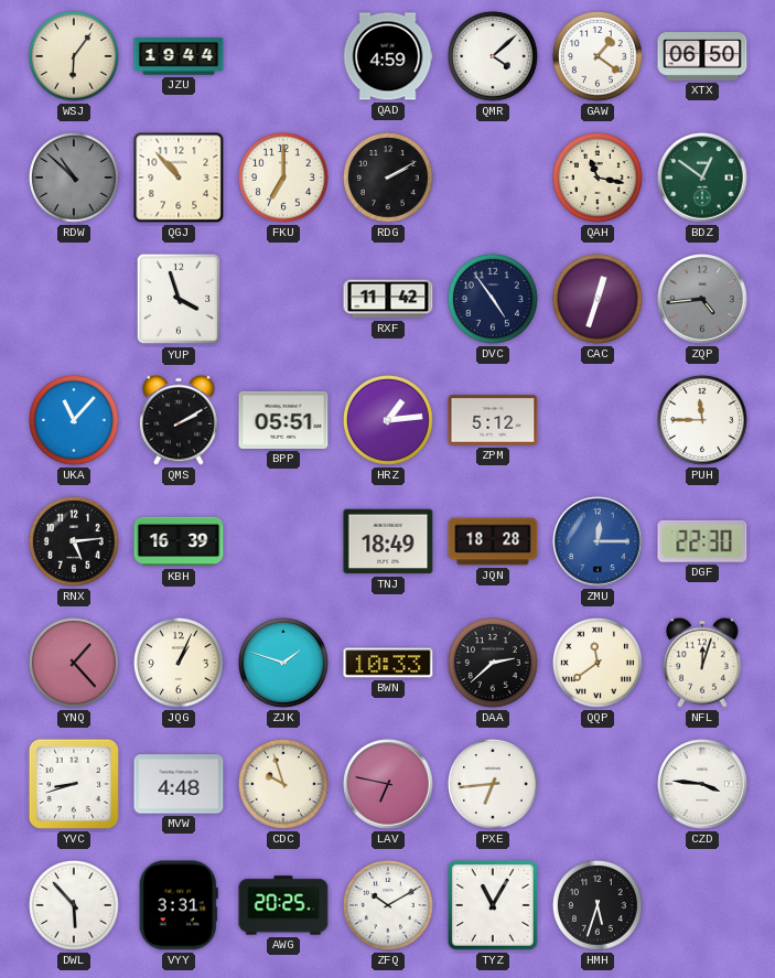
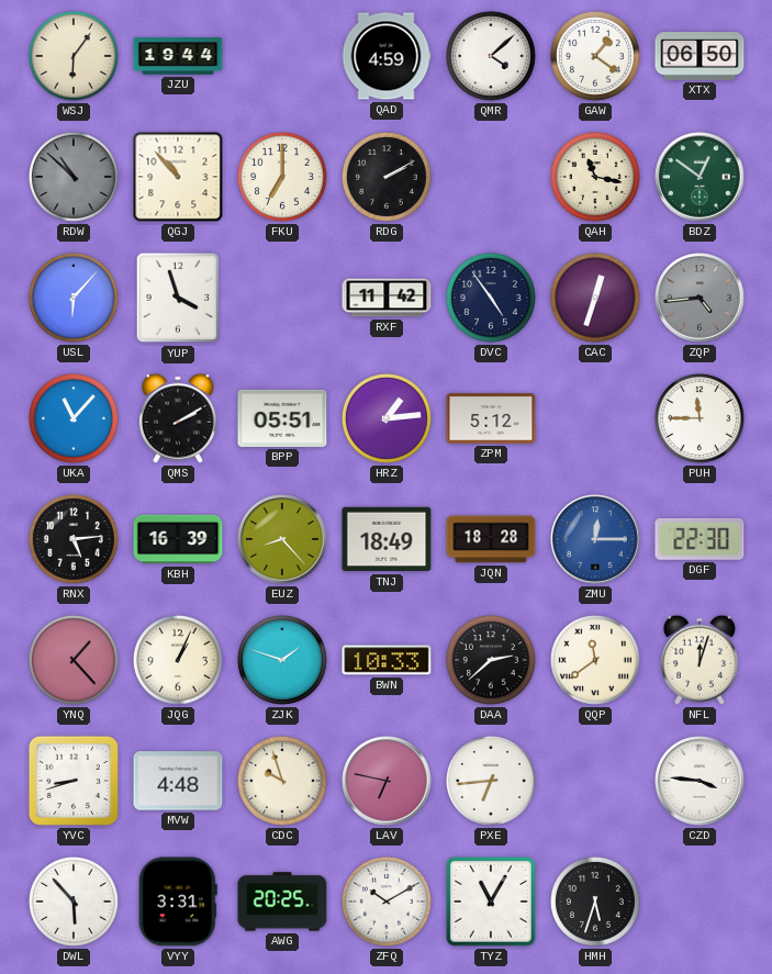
USL: none -> 6:07
EUZ: none -> 8:23
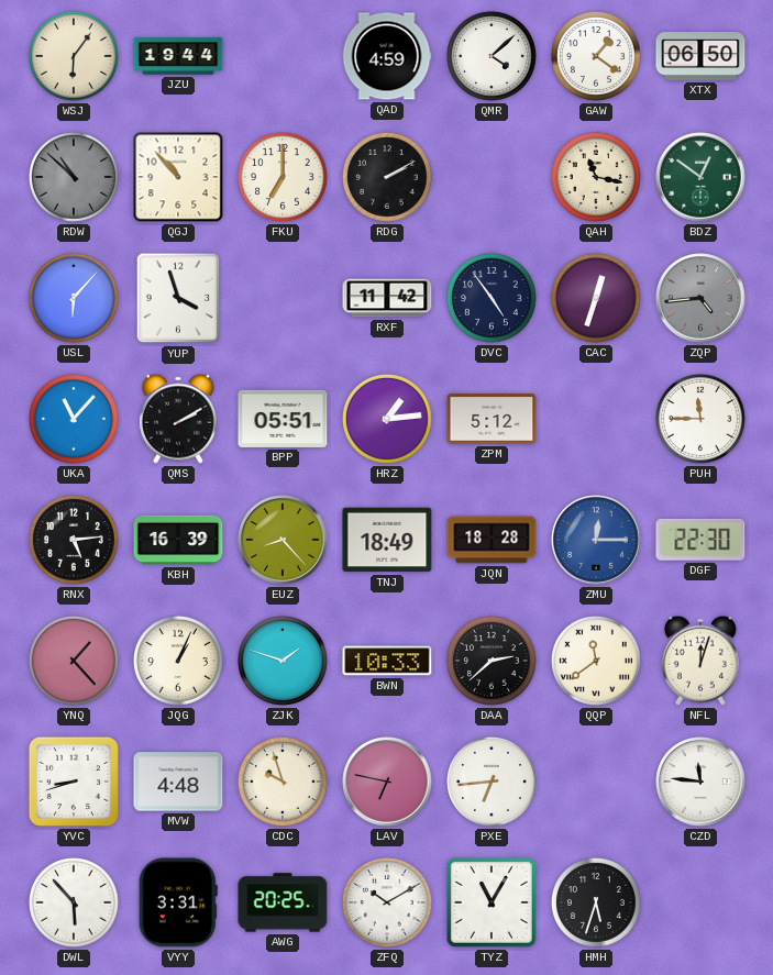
CZD: 3:46 -> 11:46
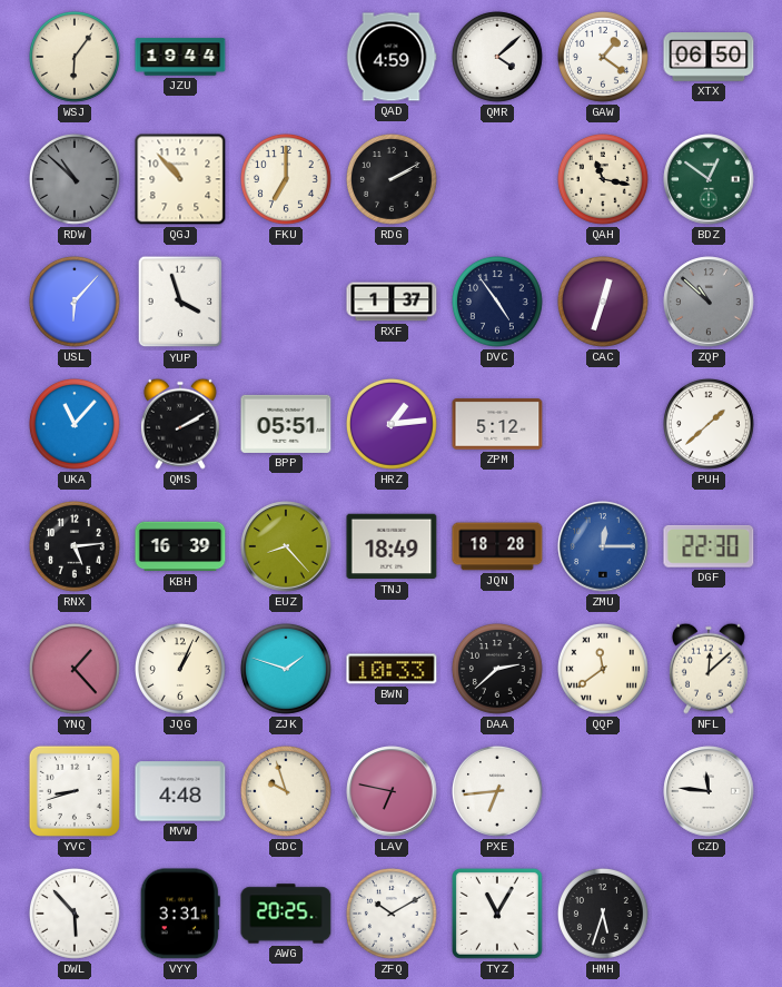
RXF: 11:42 -> 1:37
ZQP: 4:44 -> 10:52
PUH: 11:45 -> 1:38
NFL: 12:03 -> 12:08
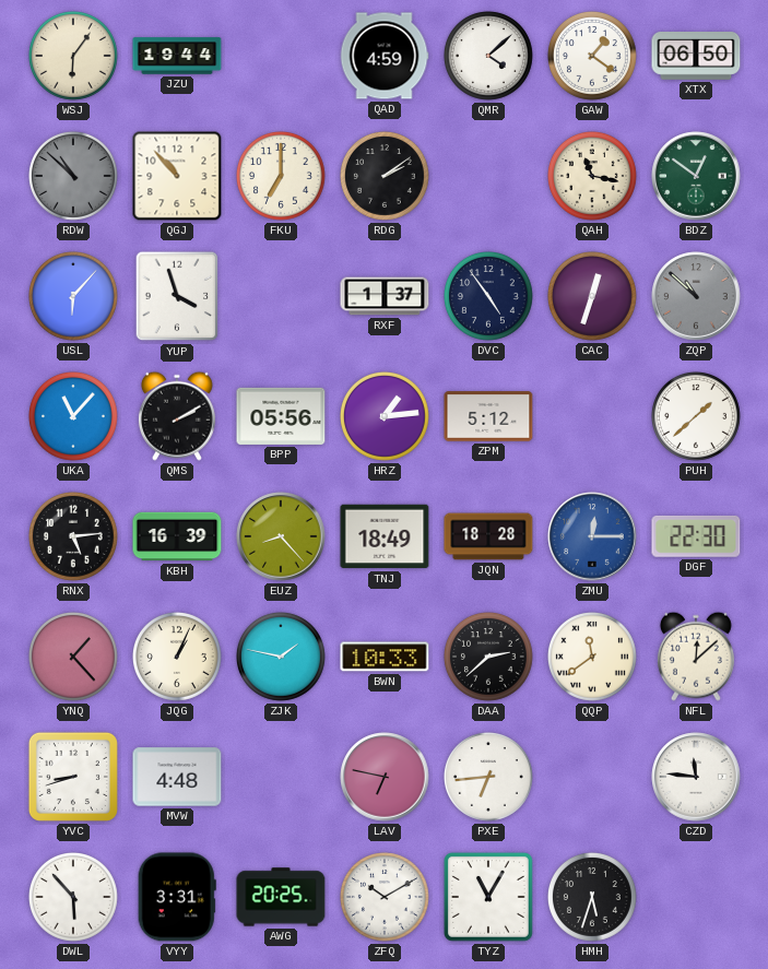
RDG: 2:10 -> 2:09
BPP: 05:51 -> 05:56
ZJK: 1:48 -> 1:47
CDC: 9:57 -> none
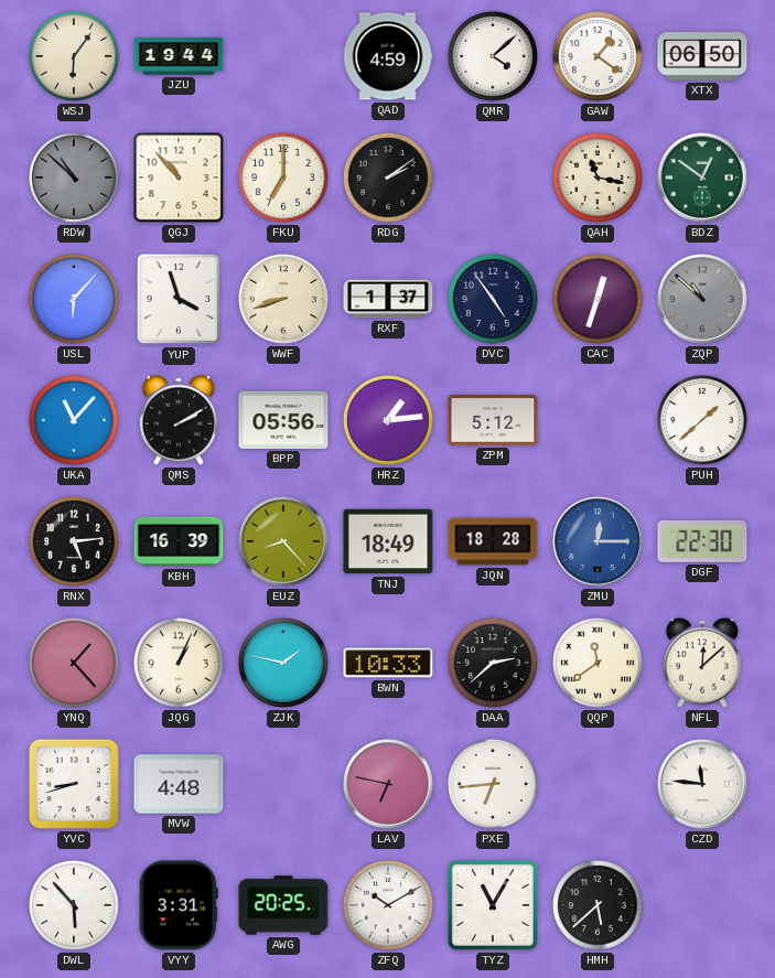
WWF: none -> 8:42
HMH: 5:33 -> 5:38
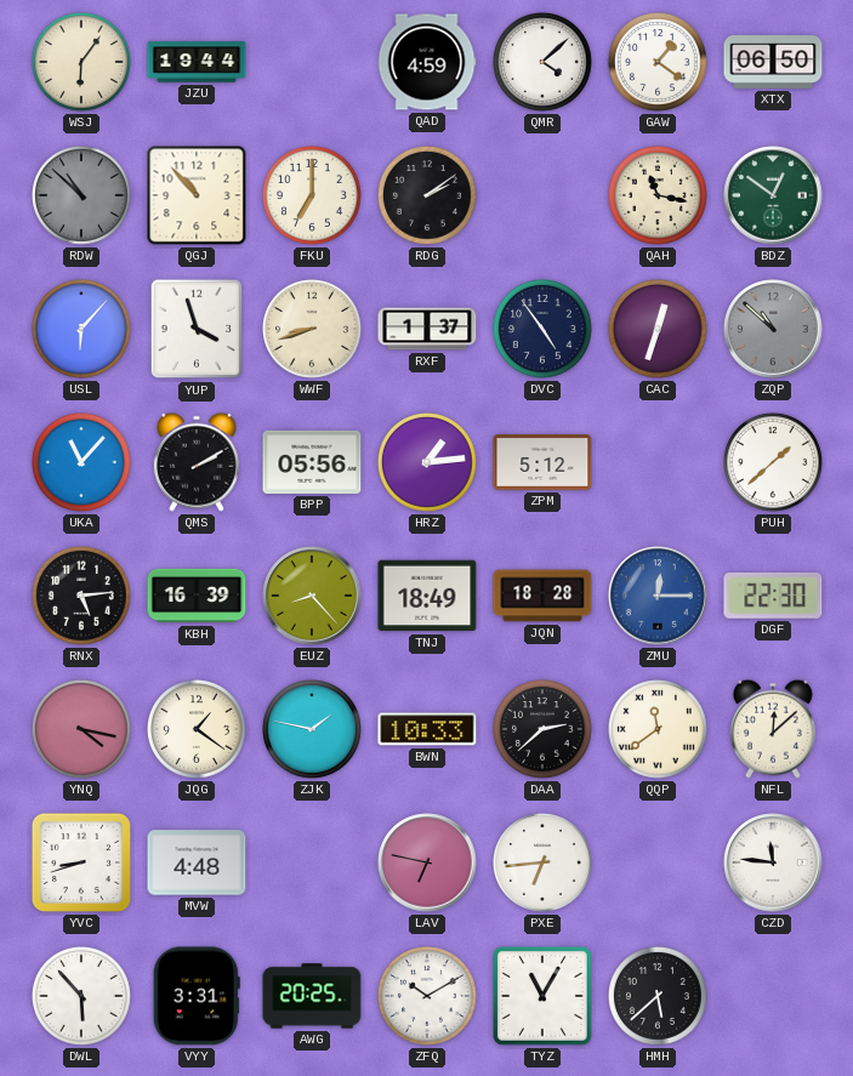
YNQ: 1:23 -> 4:17
JQG: 1:04 -> 1:21
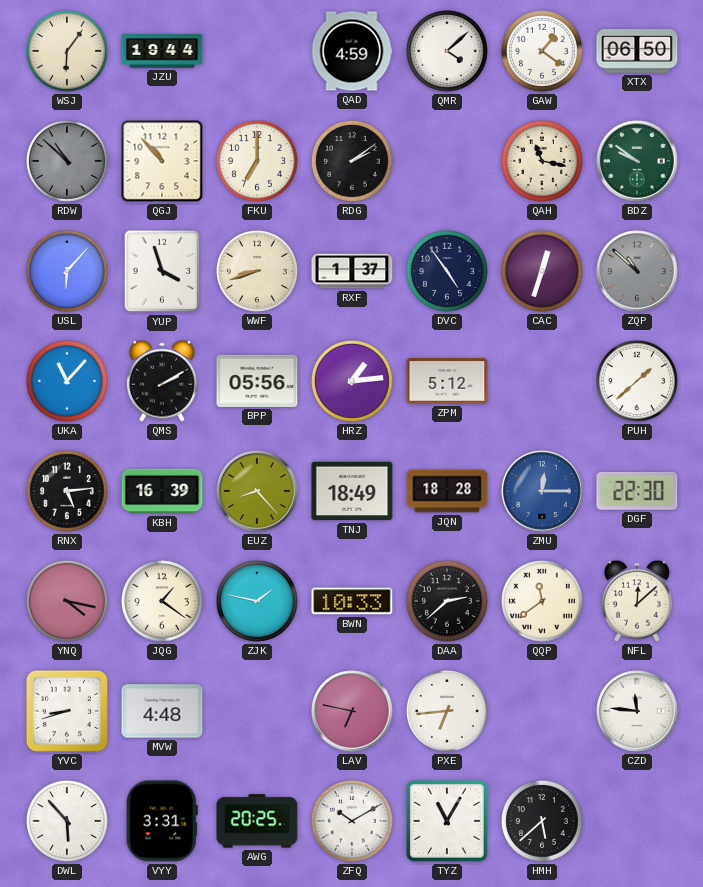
BDZ: 12:51 -> 9:51
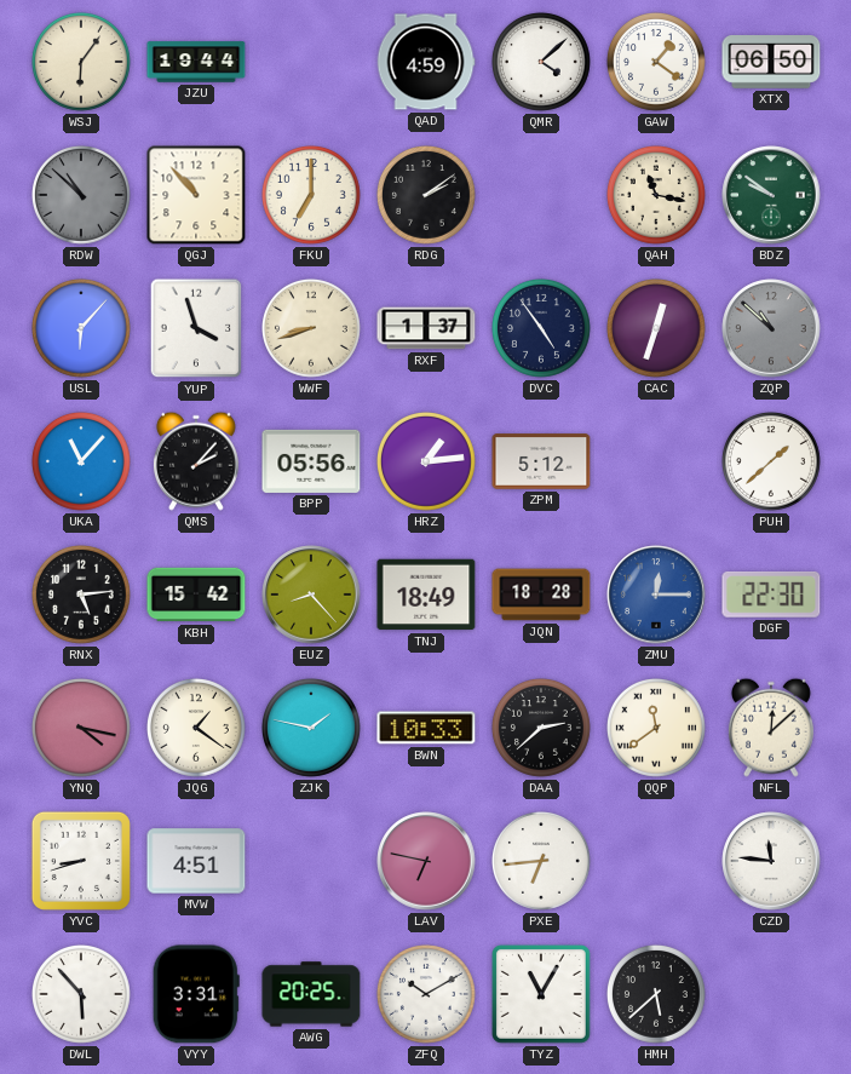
QMS: 2:10 -> 2:07
KBH: 16:39 -> 15:42
MVW: 4:48 -> 4:51
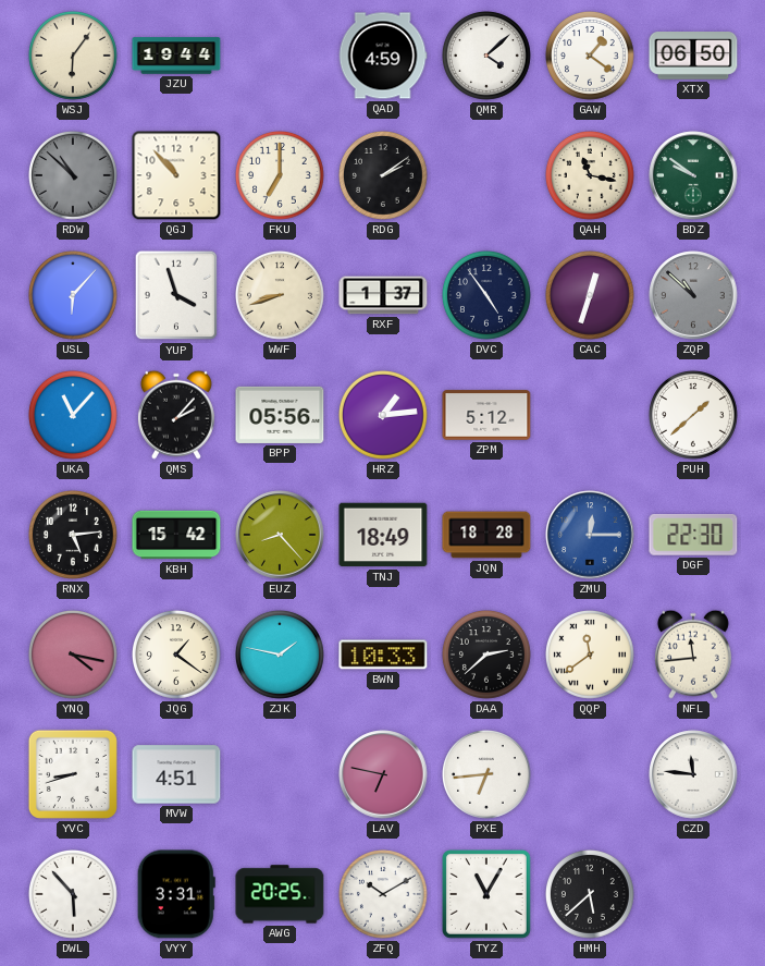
NFL: 12:08 -> 11:44
